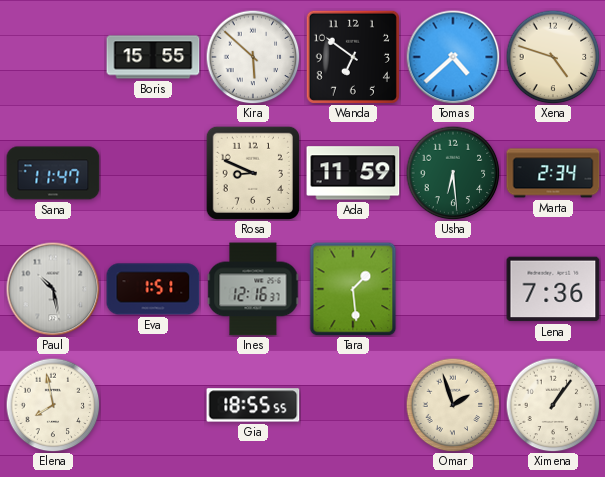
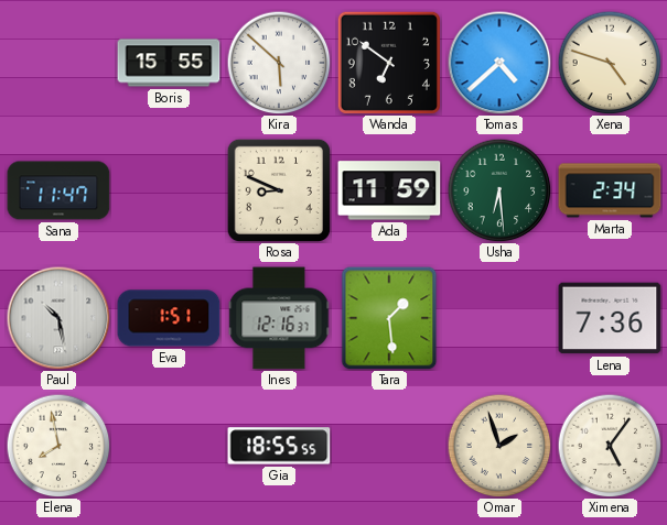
Ximena: 1:06 -> 5:06
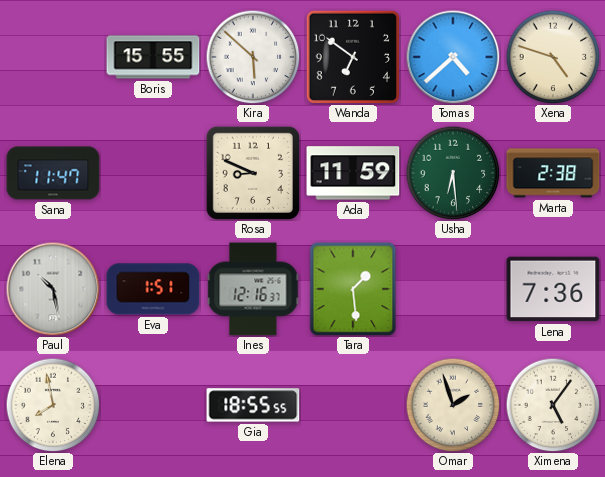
Marta: 2:34 -> 2:38
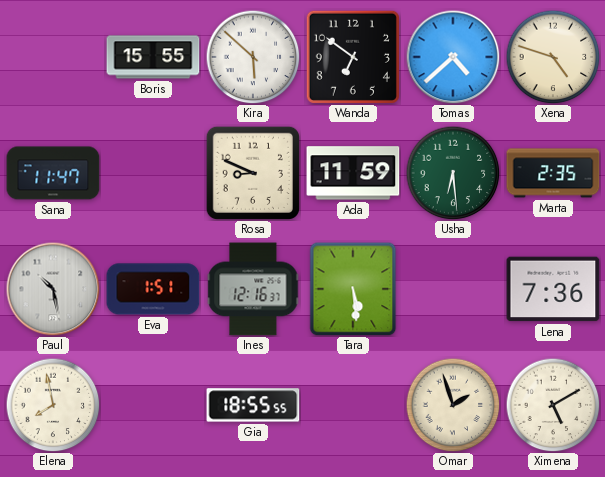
Marta: 2:38 -> 2:35
Tara: 1:29 -> 5:29
Ximena: 5:06 -> 5:10
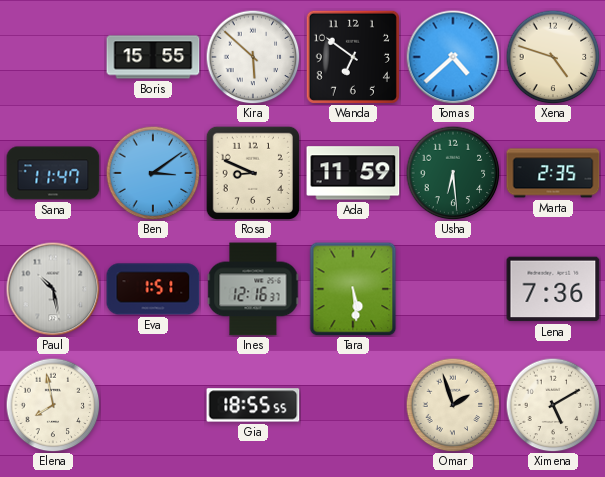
Ben: none -> 3:09
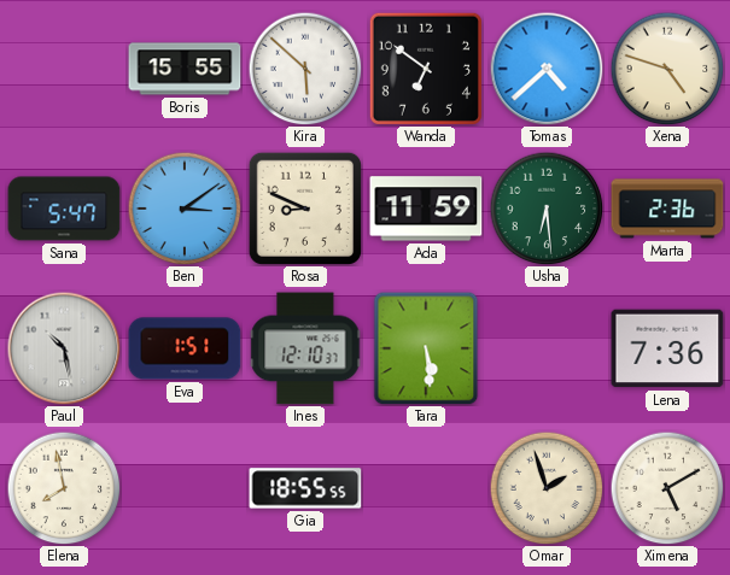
Sana: 11:47 -> 5:47
Marta: 2:35 -> 2:36
Ines: 12:16 -> 12:10
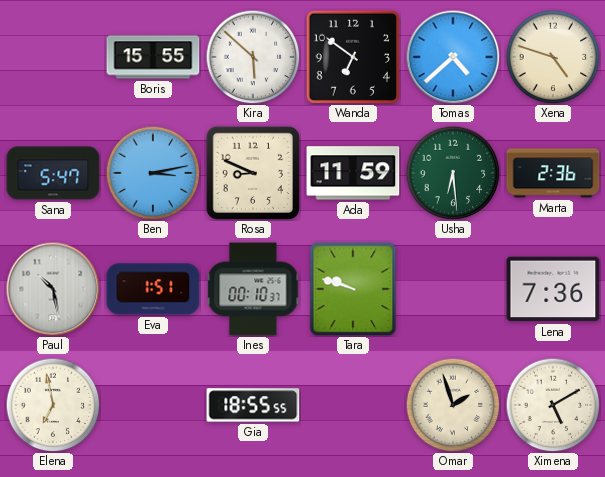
Ben: 3:09 -> 3:13
Ines: 12:10 -> 00:10
Tara: 5:29 -> 9:48
Elena: 7:58 -> 6:58
